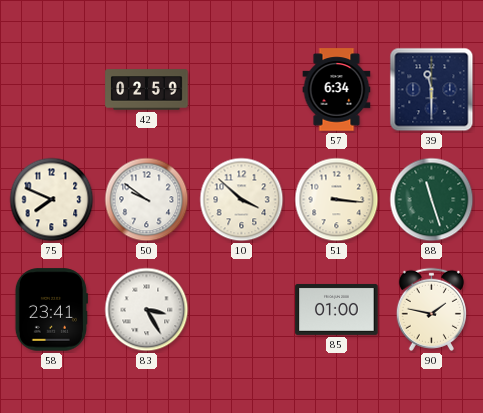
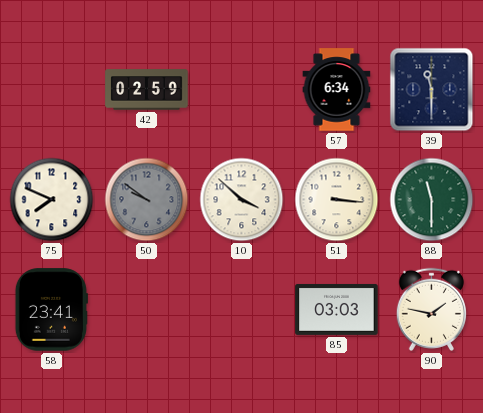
50 dial: white -> grey
88: 11:27 -> 11:30
83: 3:25 -> none
85: 01:00 -> 03:03
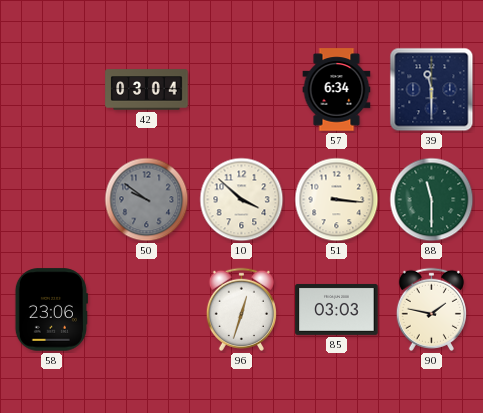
42: 02:59 -> 03:04
75: 7:49 -> none
58: 23:41 -> 23:06
96: none -> 12:33
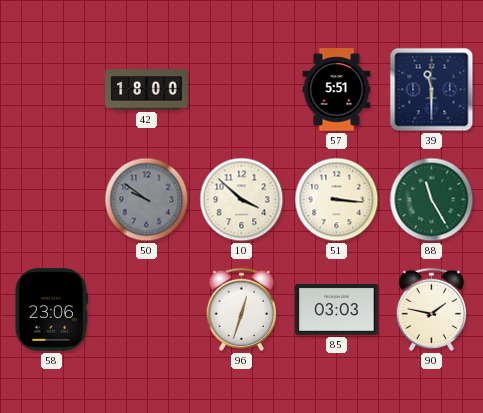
42: 03:04 -> 18:00
57: 6:34 -> 5:51
88: 11:30 -> 11:25
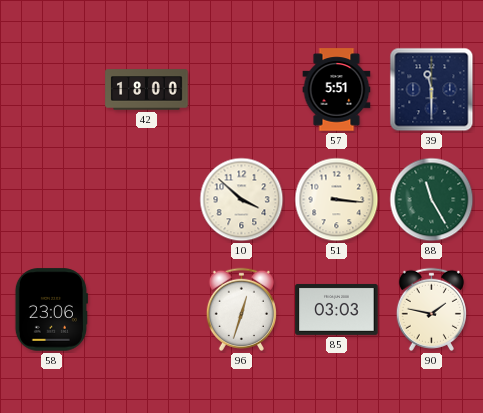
50: 9:51 -> none
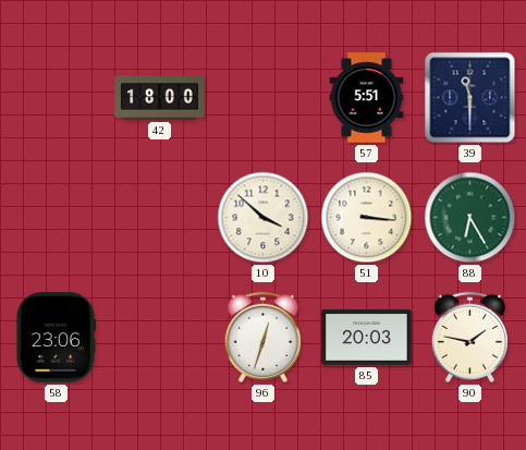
88: 11:25 -> 6:25
85: 03:03 -> 20:03
